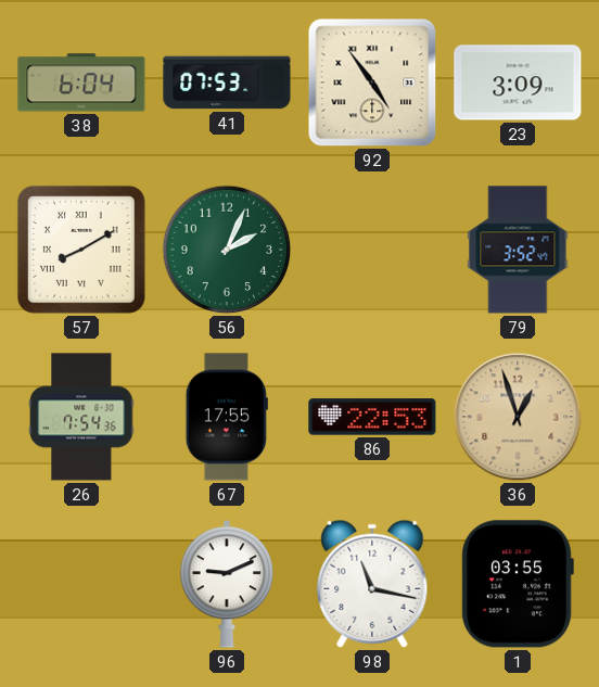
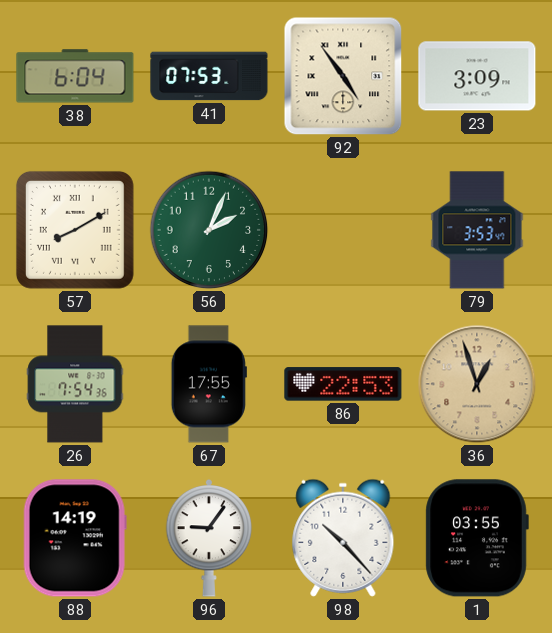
79: 3:52 -> 3:53
88: none -> 14:19
96: 9:11 -> 9:06
98: 11:17 -> 10:23
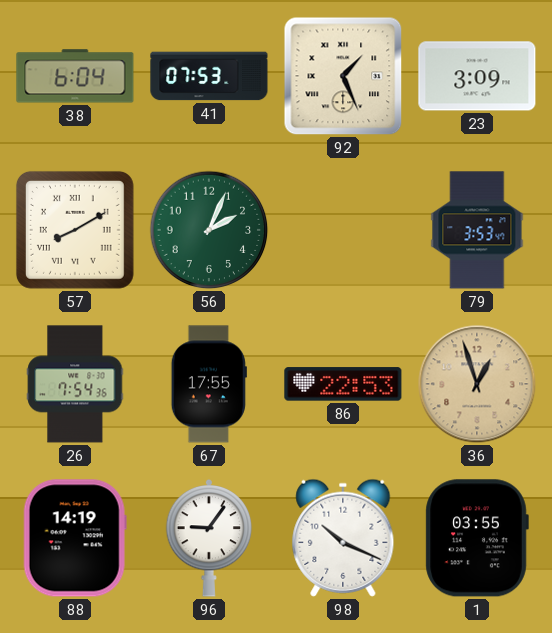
92: 4:54 -> 1:26
98: 10:23 -> 10:19
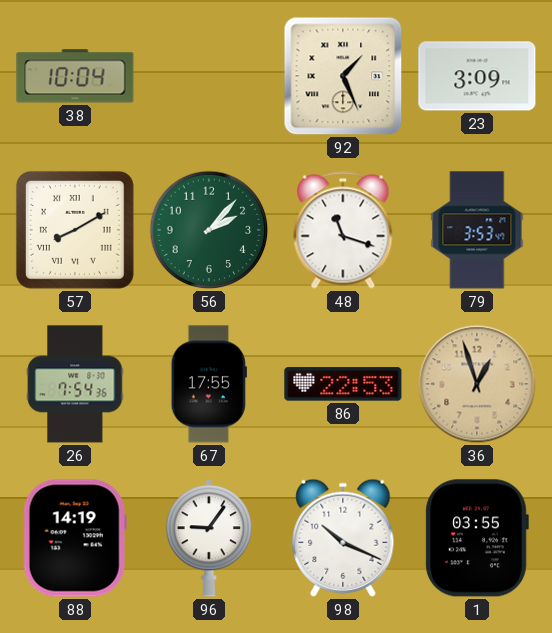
38: 6:04 -> 10:04
41: 07:53 -> none
56: 2:04 -> 2:07
48: none -> 11:18
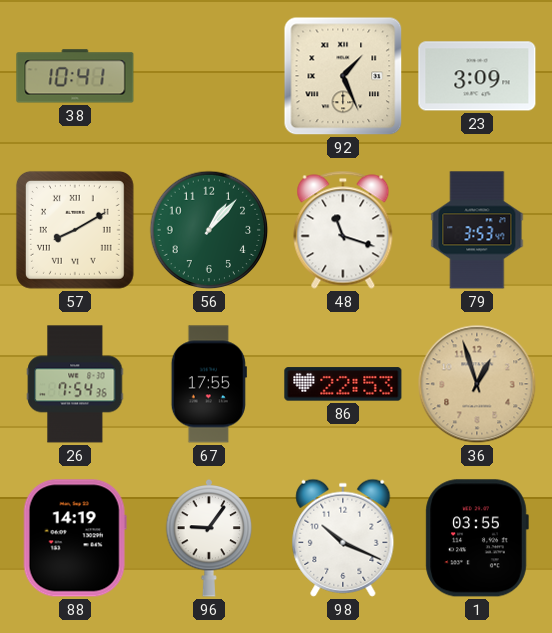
38: 10:04 -> 10:41
56: 2:07 -> 1:07
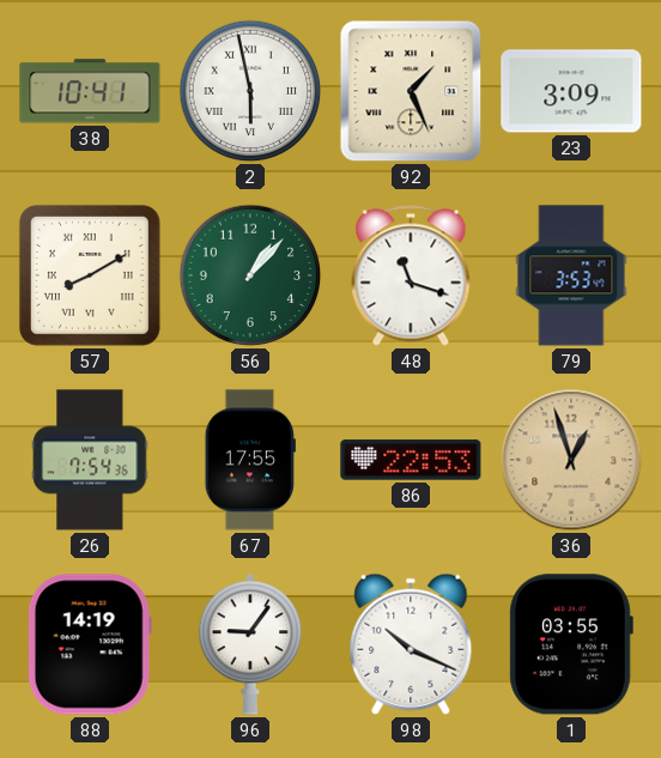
2: none -> 5:58
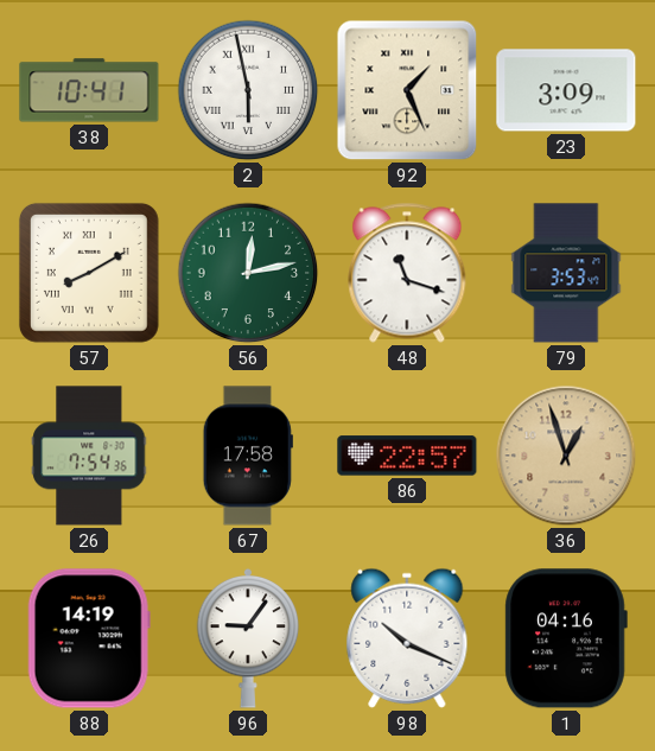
56: 1:07 -> 12:13
67: 17:55 -> 17:58
86: 22:53 -> 22:57
1: 03:55 -> 04:16
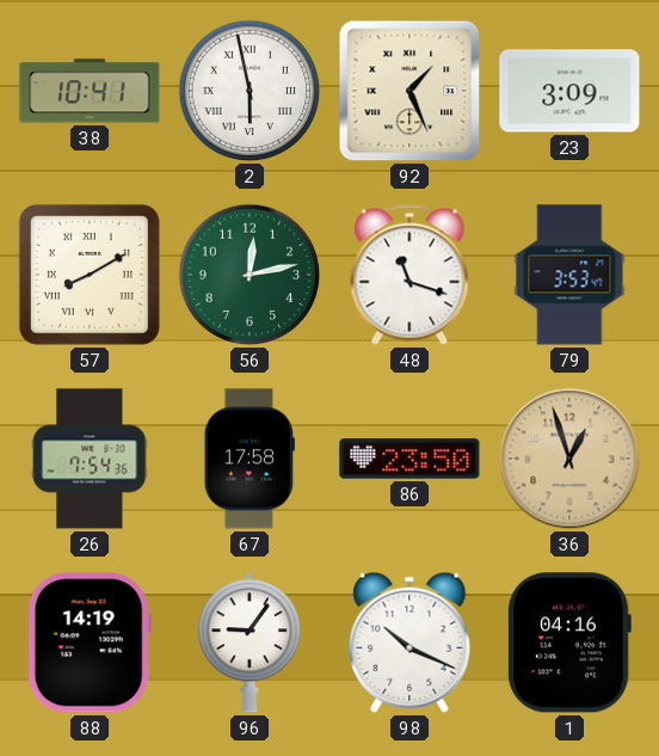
86: 22:57 -> 23:50
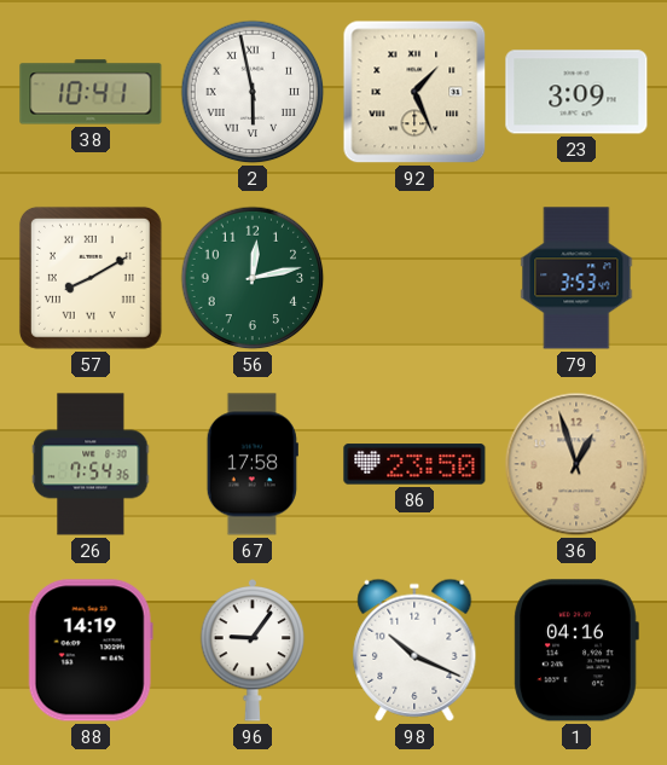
48: 11:18 -> none
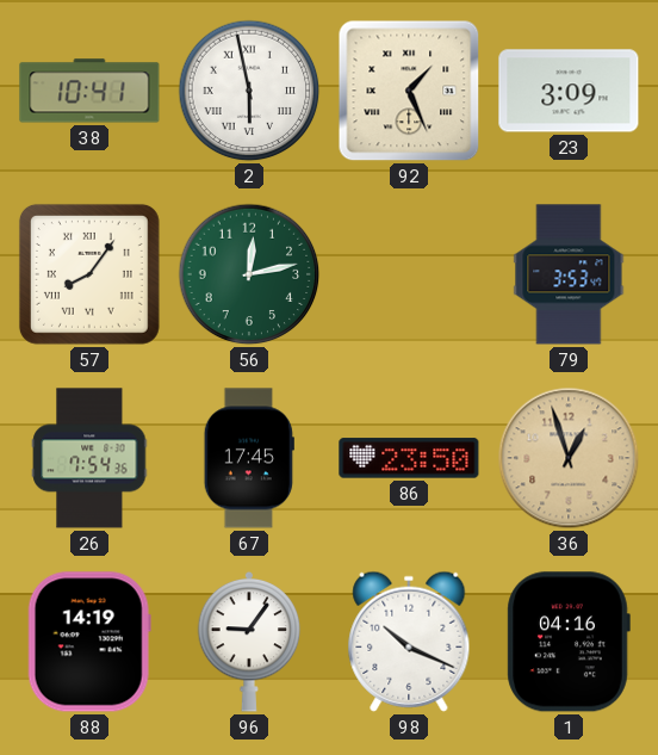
57: 8:10 -> 8:06
67: 17:58 -> 17:45
